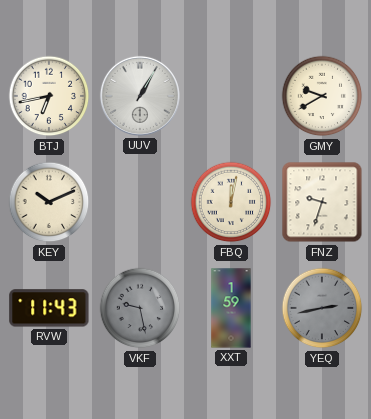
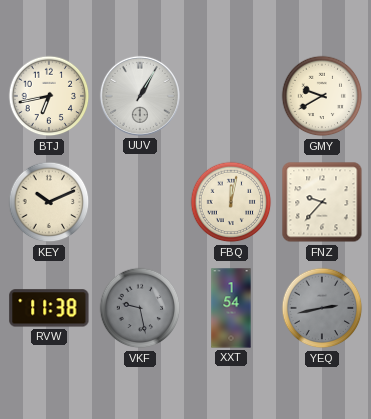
FNZ: 9:33 -> 9:37
RVW: 11:43 -> 11:38
XXT: 1:59 -> 1:54
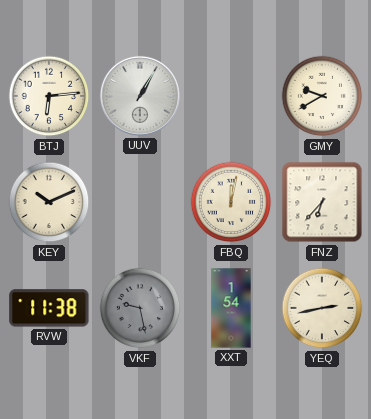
BTJ: 6:43 -> 6:14
FNZ: 9:37 -> 6:37
YEQ dial: grey -> cream
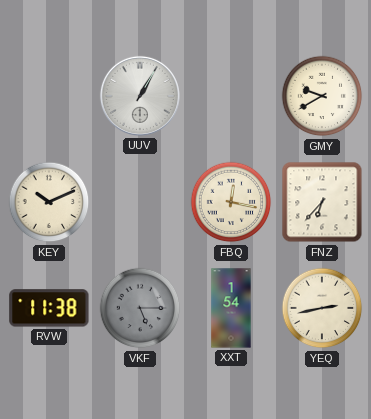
BTJ: 6:14 -> none
FBQ: 12:02 -> 12:17
VKF: 9:28 -> 5:15
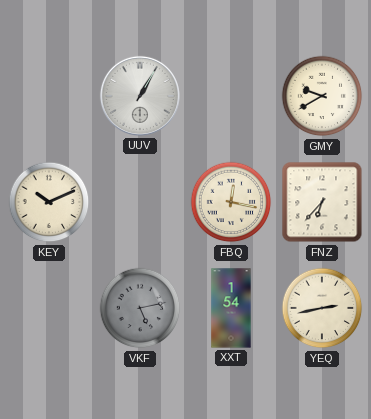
RVW: 11:38 -> none
VKF: 5:15 -> 5:13
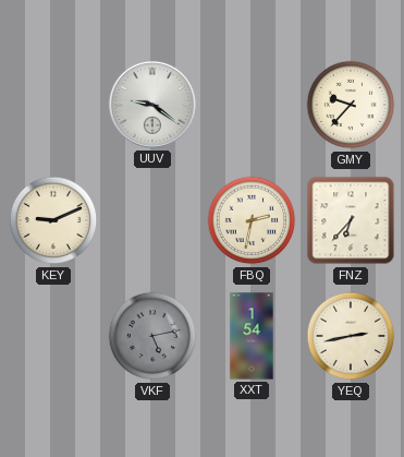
UUV: 1:05 -> 9:21
GMY: 9:40 -> 9:37
KEY: 10:11 -> 9:11
FBQ: 12:17 -> 2:32
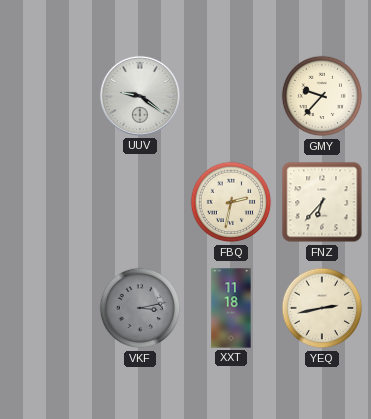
KEY: 9:11 -> none
VKF: 5:13 -> 3:13
XXT: 1:54 -> 11:18
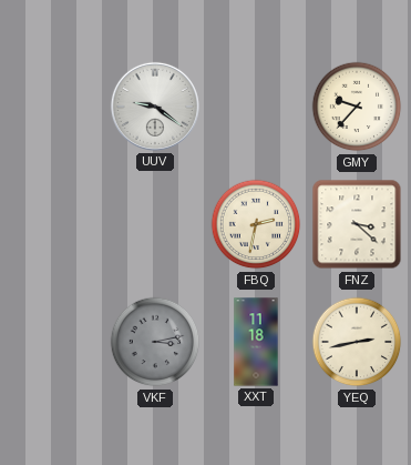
FNZ: 6:37 -> 3:22
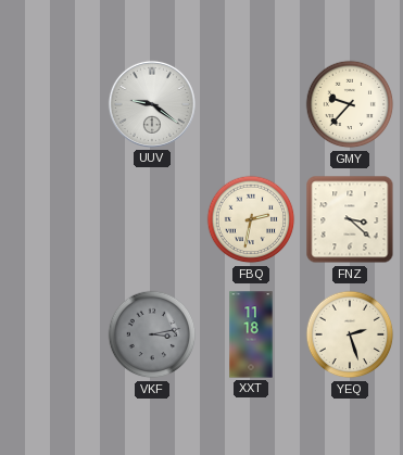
YEQ: 2:43 -> 2:27
